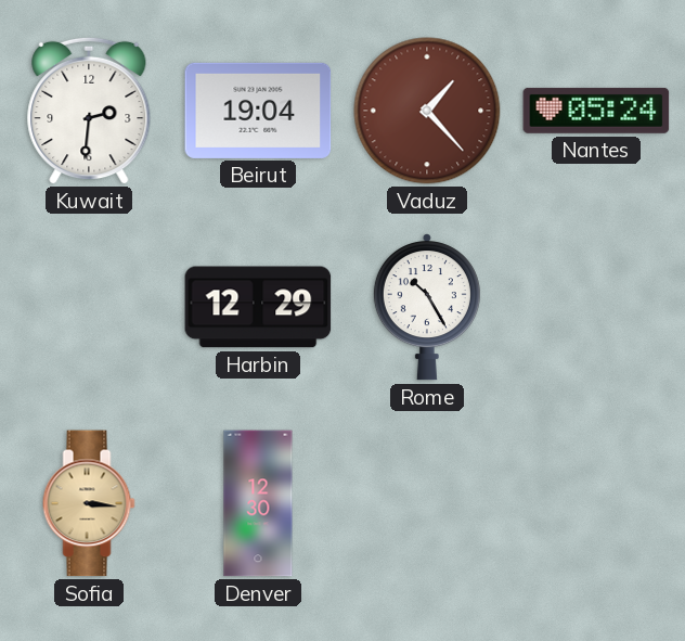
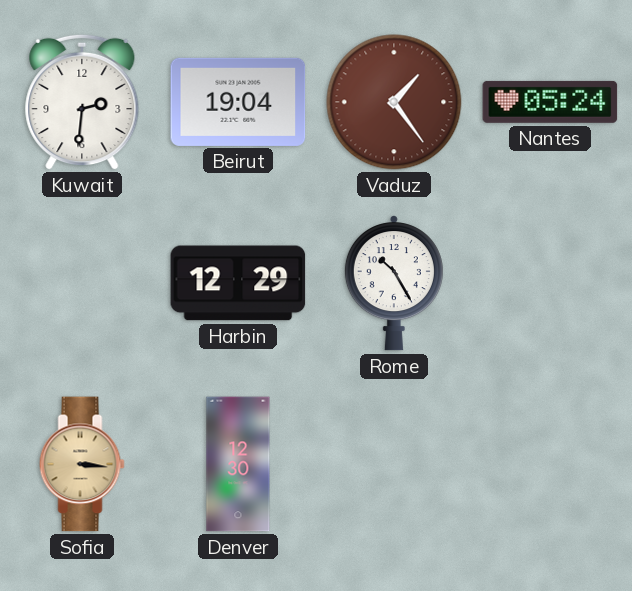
Vaduz: 1:23 -> 1:24
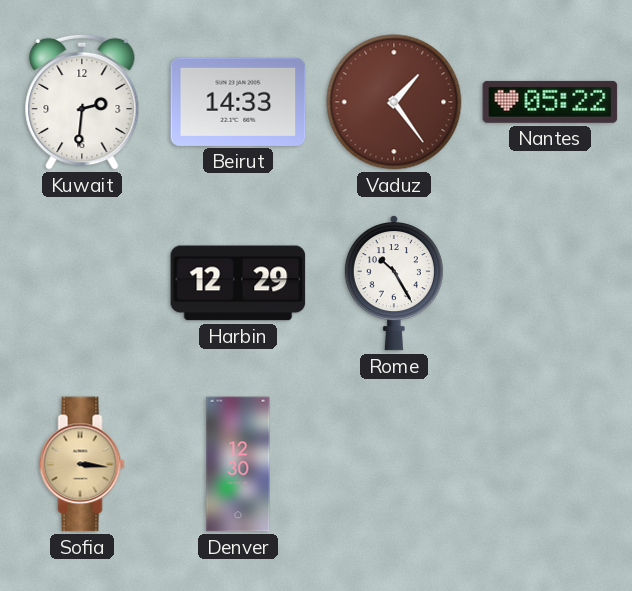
Beirut: 19:04 -> 14:33
Nantes: 05:24 -> 05:22
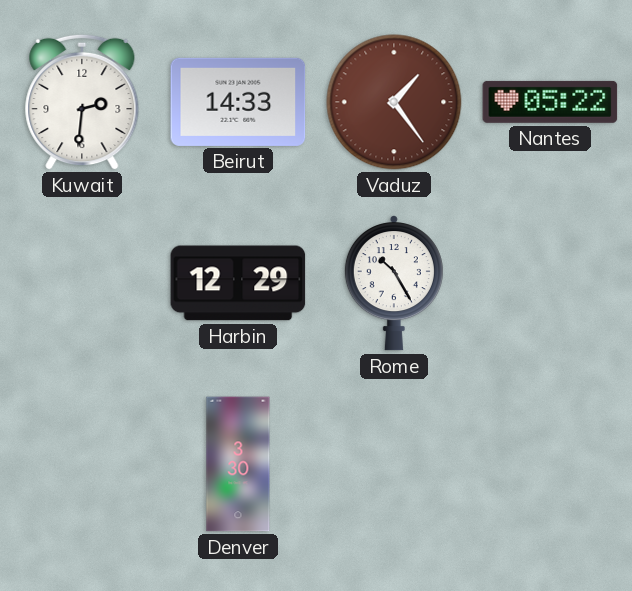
Sofia: 3:16 -> none
Denver: 12:30 -> 3:30
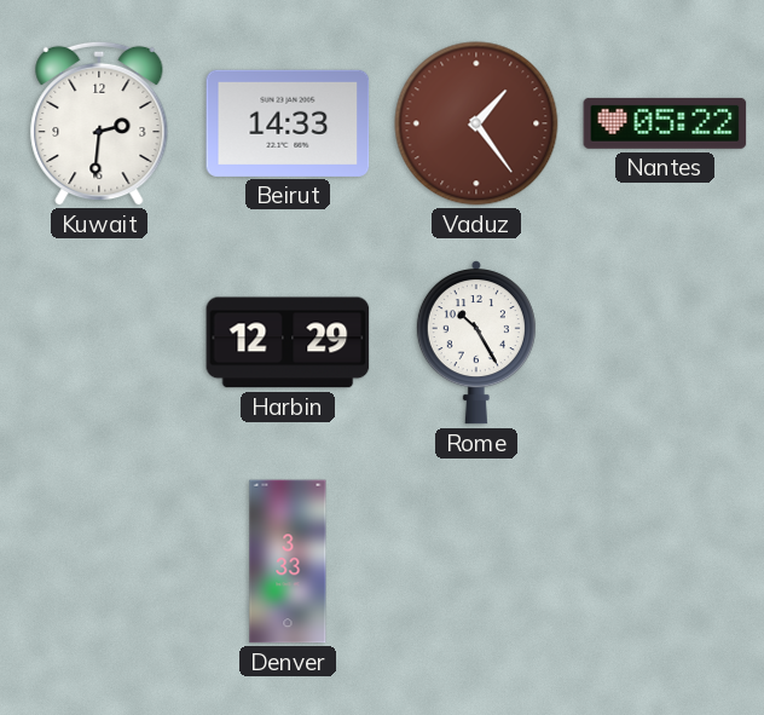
Denver: 3:30 -> 3:33
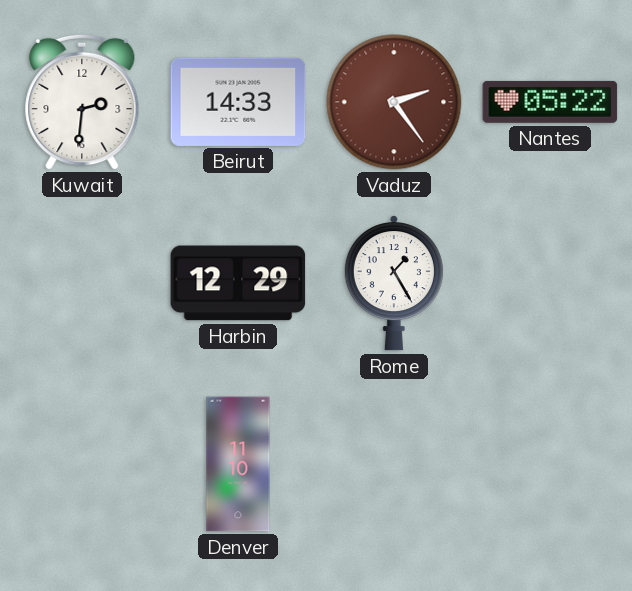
Vaduz: 1:24 -> 2:24
Rome: 10:25 -> 1:25
Denver: 3:33 -> 11:10
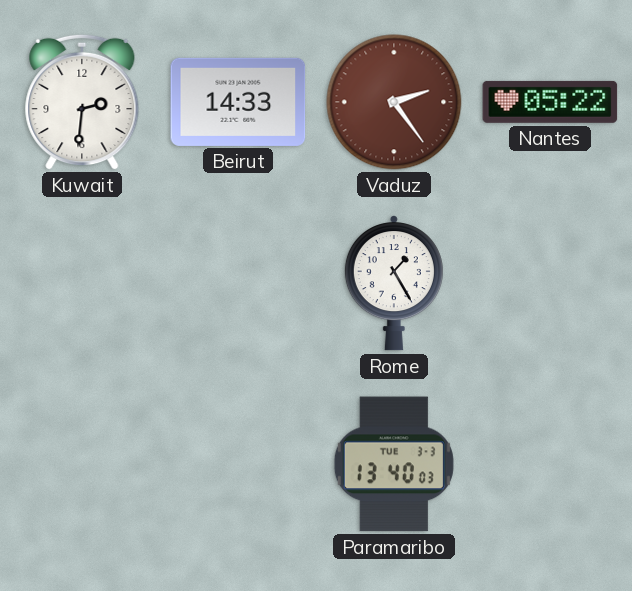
Harbin: 12:29 -> none
Denver: 11:10 -> none
Paramaribo: none -> 13:40
